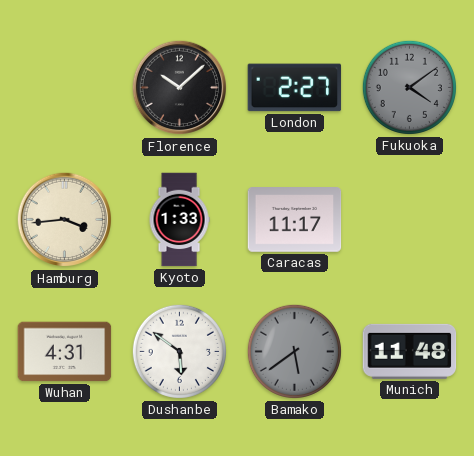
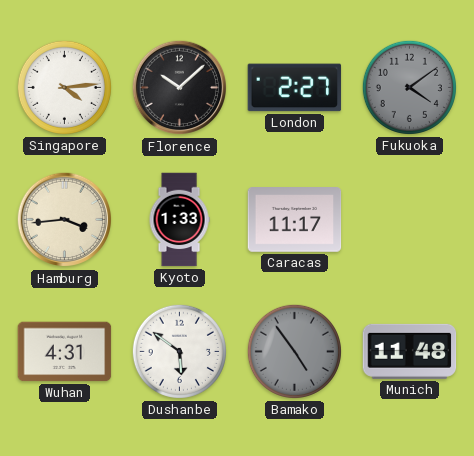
Singapore: none -> 4:14
Bamako: 5:39 -> 4:54
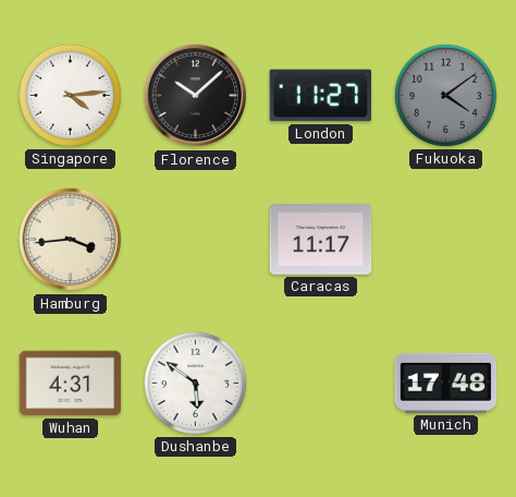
London: 2:27 -> 11:27
Kyoto: 1:33 -> none
Bamako: 4:54 -> none
Munich: 11:48 -> 17:48
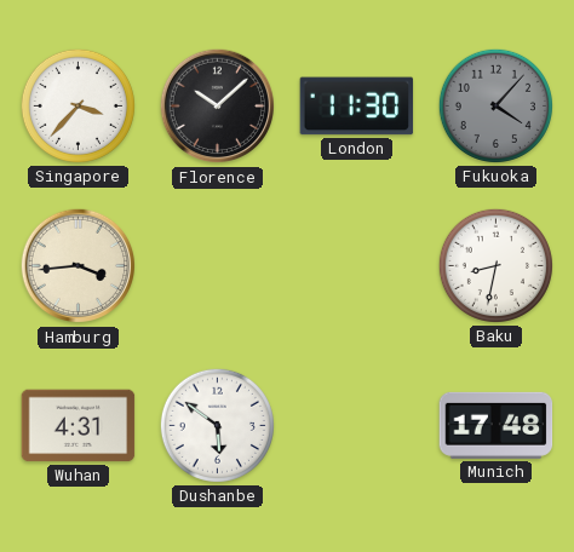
Singapore: 4:14 -> 3:37
London: 11:27 -> 11:30
Fukuoka: 4:09 -> 4:07
Caracas: 11:17 -> none
Baku: none -> 8:32
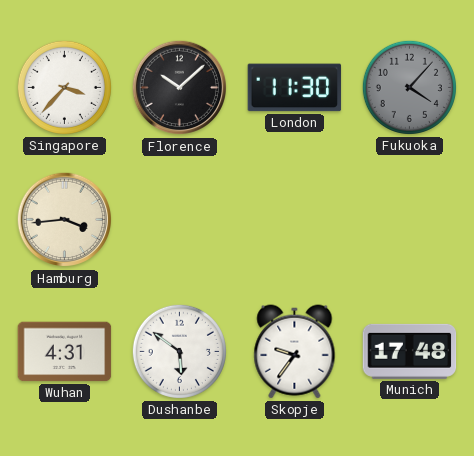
Baku: 8:32 -> none
Skopje: none -> 9:36
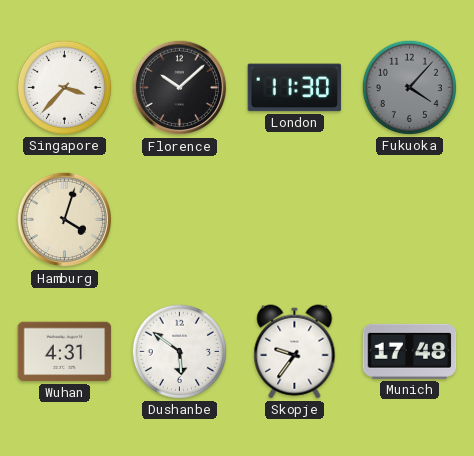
Hamburg: 3:44 -> 4:03
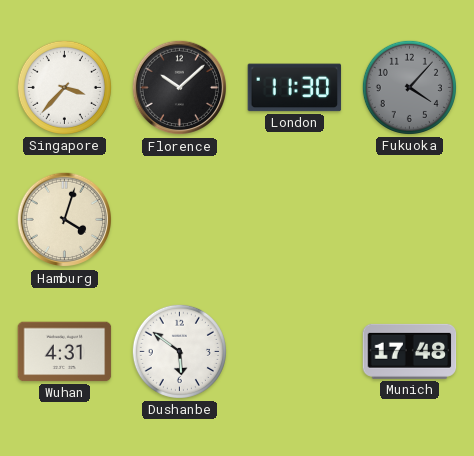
Skopje: 9:36 -> none
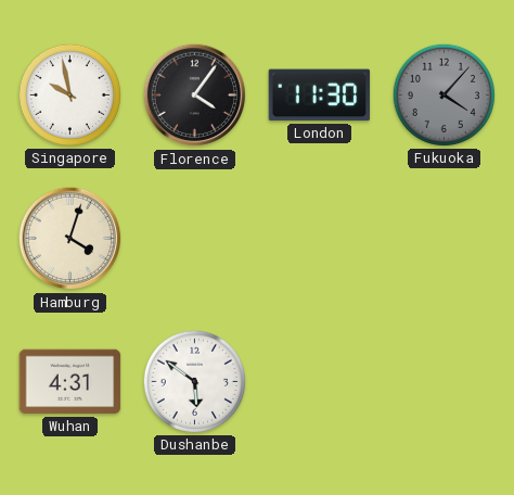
Singapore: 3:37 -> 9:58
Florence: 10:08 -> 4:06
Munich: 17:48 -> none
